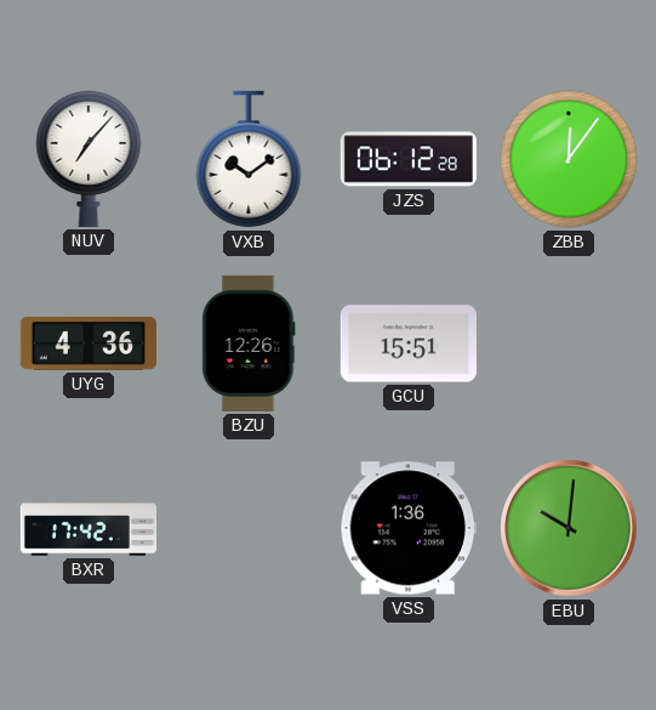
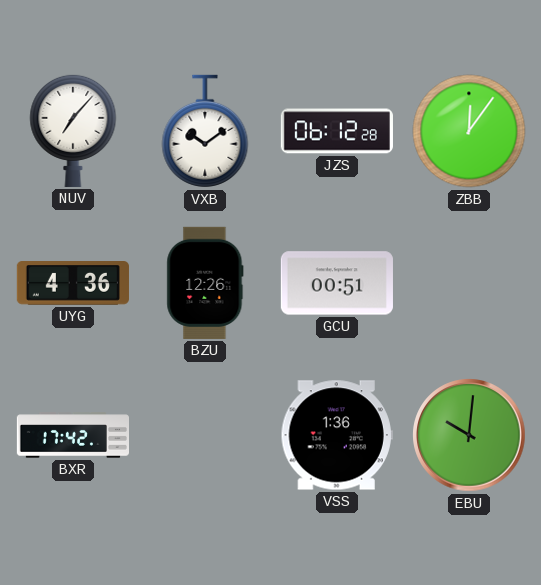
GCU: 15:51 -> 00:51
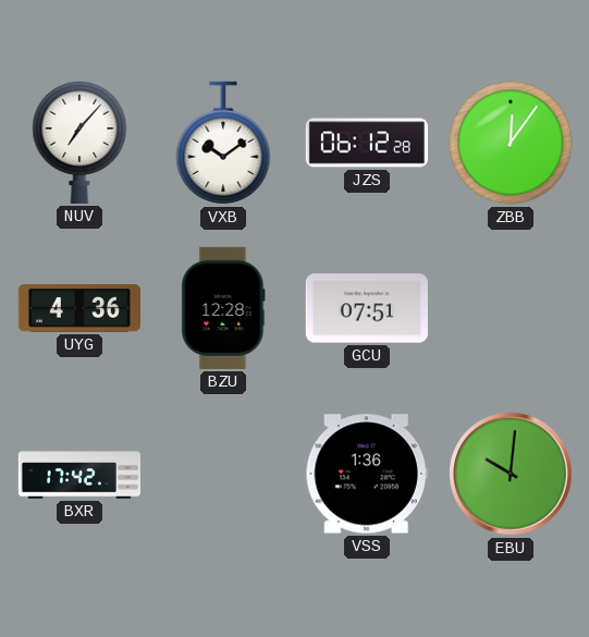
BZU: 12:26 -> 12:28
GCU: 00:51 -> 07:51
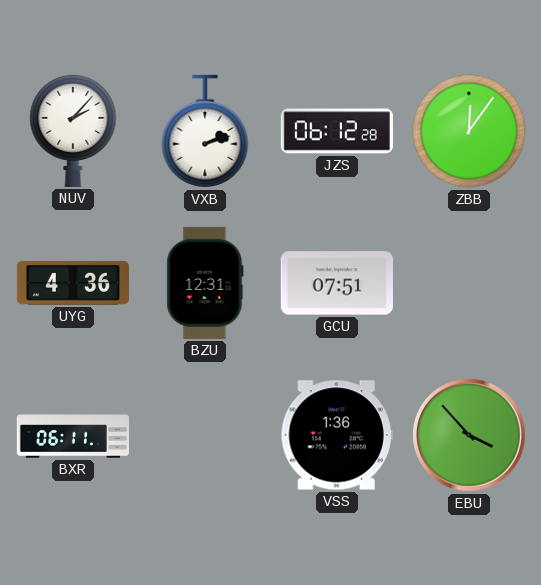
NUV: 7:07 -> 2:07
VXB: 10:09 -> 2:12
BZU: 12:28 -> 12:31
BXR: 17:42 -> 06:11
EBU: 10:01 -> 3:53
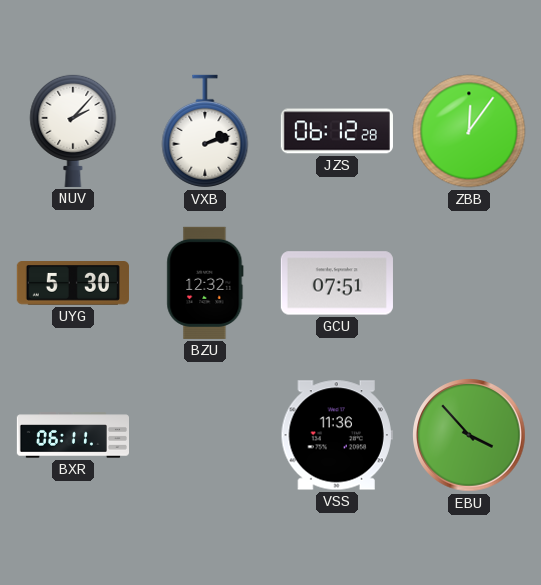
UYG: 4:36 -> 5:30
BZU: 12:31 -> 12:32
VSS: 1:36 -> 11:36
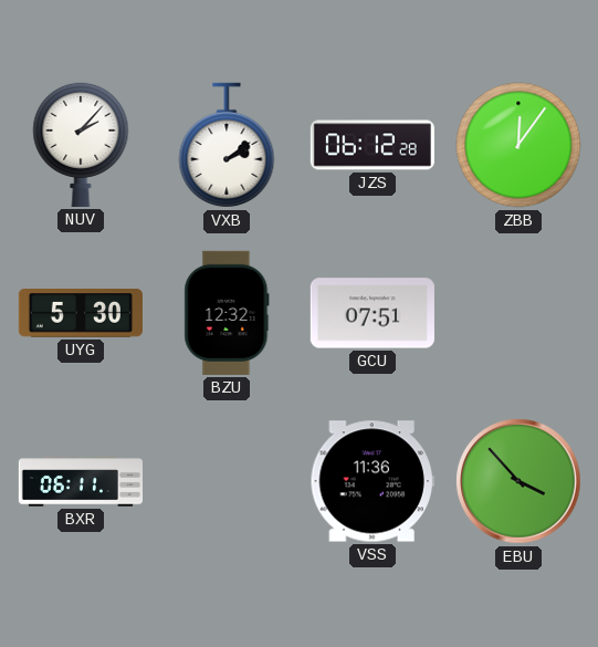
VXB: 2:12 -> 2:09
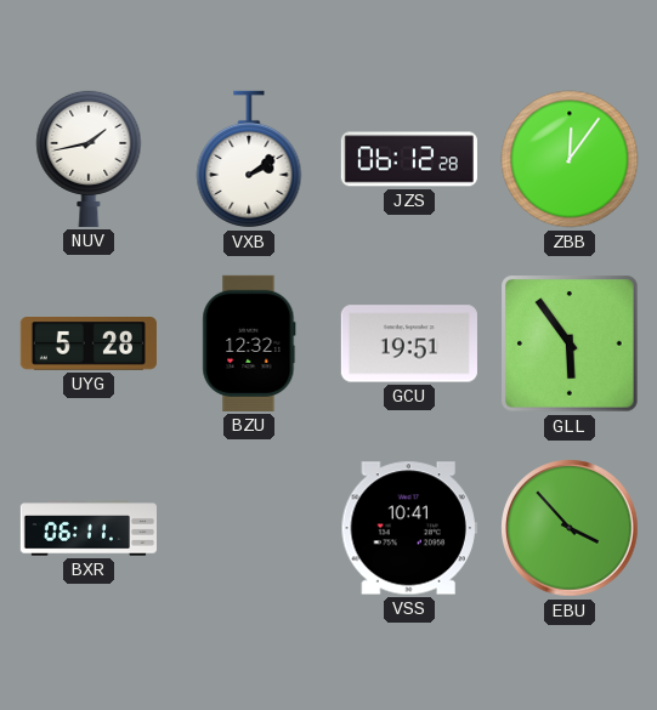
NUV: 2:07 -> 1:43
UYG: 5:30 -> 5:28
GCU: 07:51 -> 19:51
GLL: none -> 5:54
VSS: 11:36 -> 10:41
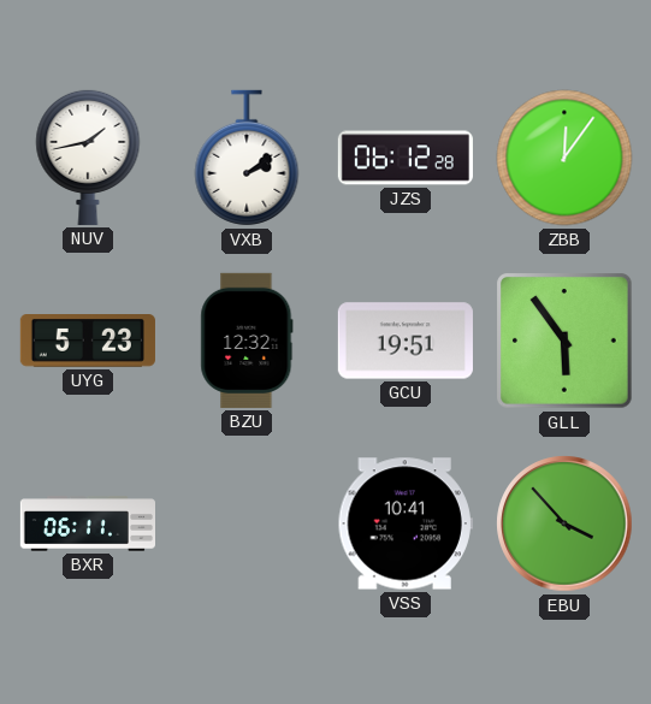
UYG: 5:28 -> 5:23
